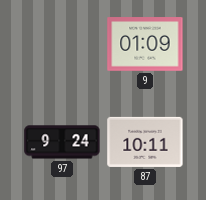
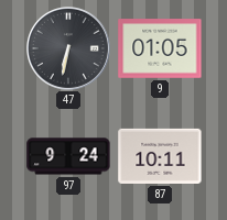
47: none -> 6:32
9: 01:09 -> 01:05
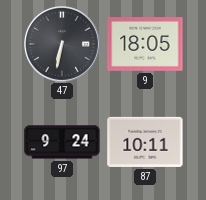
9: 01:05 -> 18:05
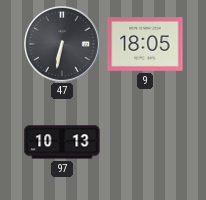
97: 9:24 -> 10:13
87: 10:11 -> none
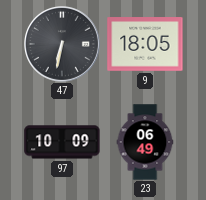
97: 10:13 -> 10:09
23: none -> 06:49
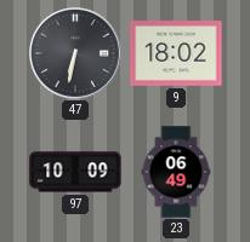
9: 18:05 -> 18:02
